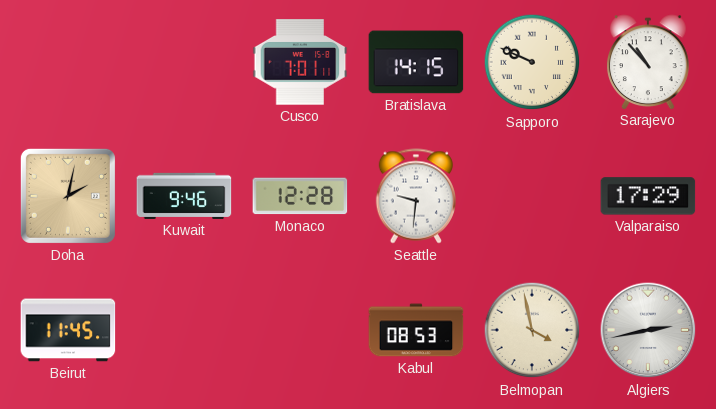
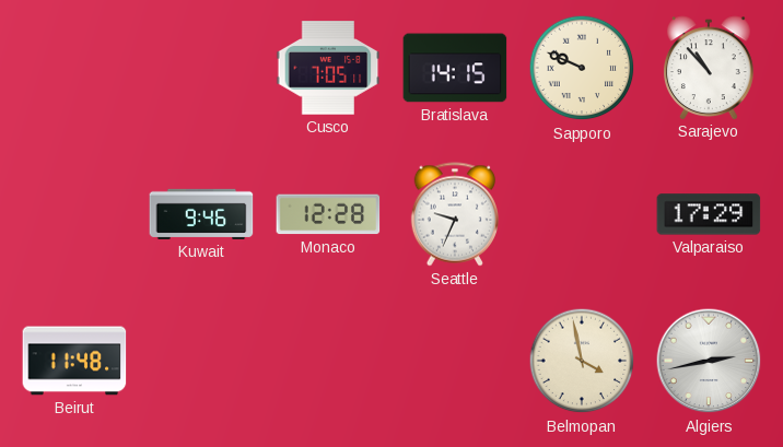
Cusco: 7:01 -> 7:05
Doha: 2:02 -> none
Seattle: 9:31 -> 9:34
Beirut: 11:45 -> 11:48
Kabul: 08:53 -> none
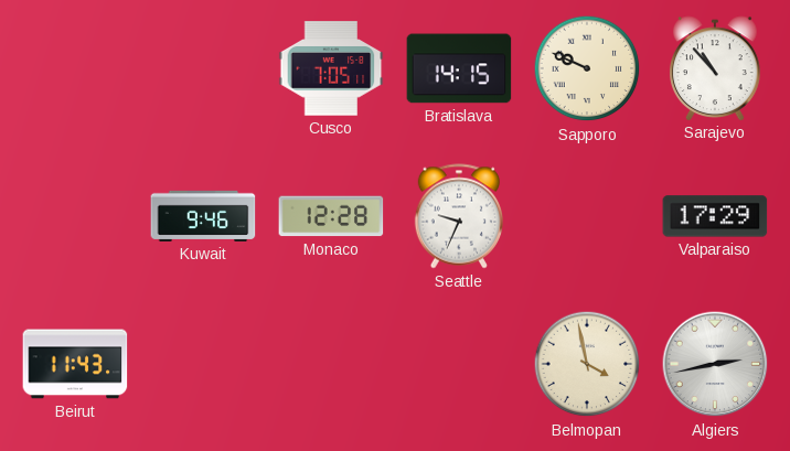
Beirut: 11:48 -> 11:43
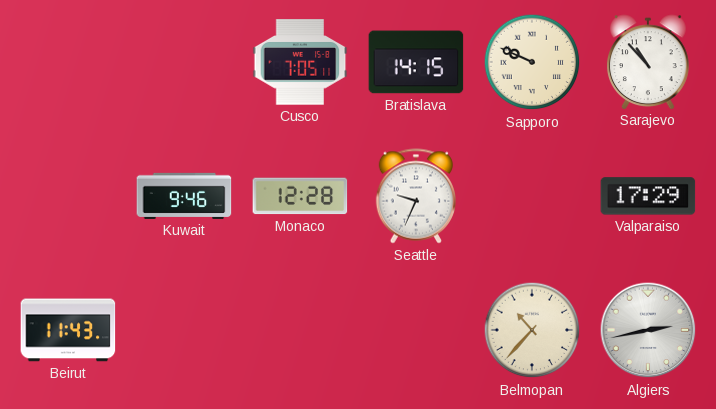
Belmopan: 3:58 -> 10:37
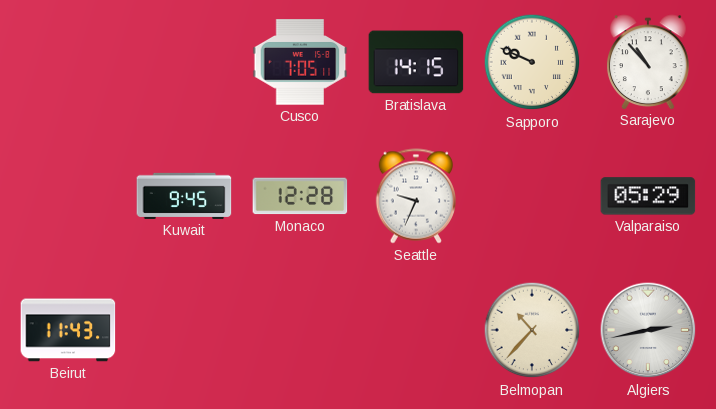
Kuwait: 9:46 -> 9:45
Valparaiso: 17:29 -> 05:29
